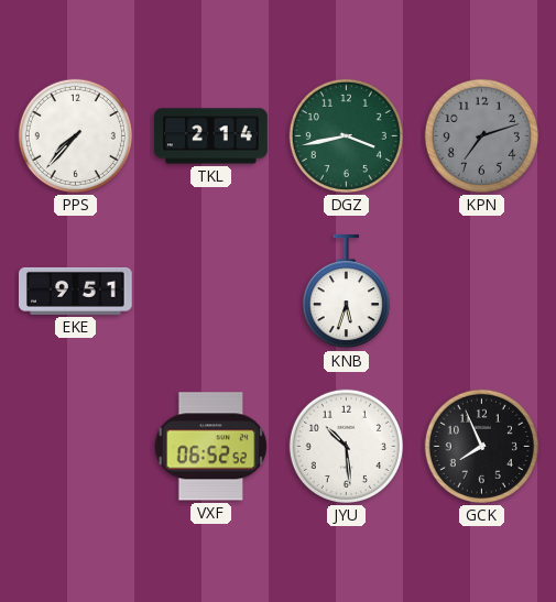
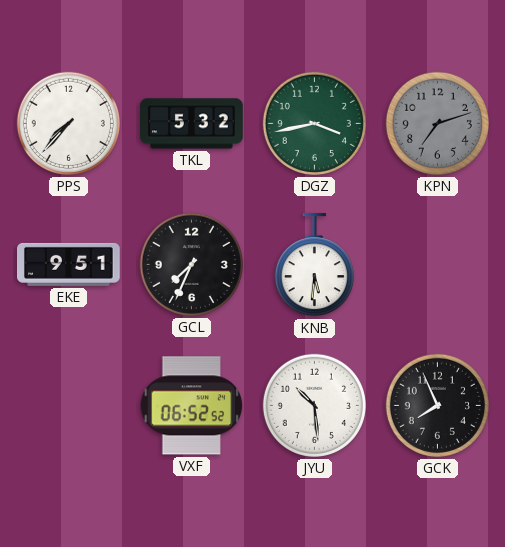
TKL: 2:14 -> 5:32
GCL: none -> 7:34
KNB: 5:33 -> 5:31
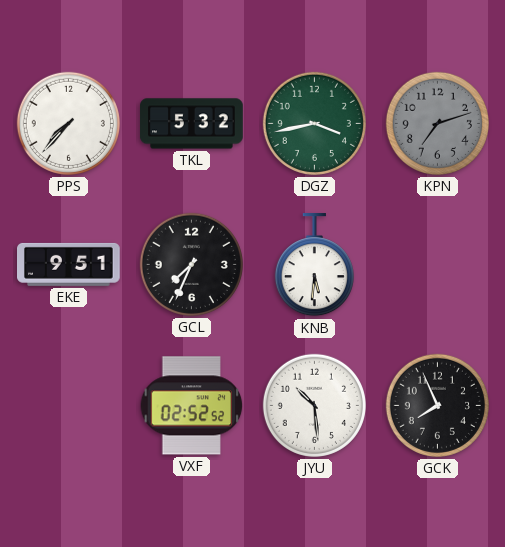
VXF: 06:52 -> 02:52
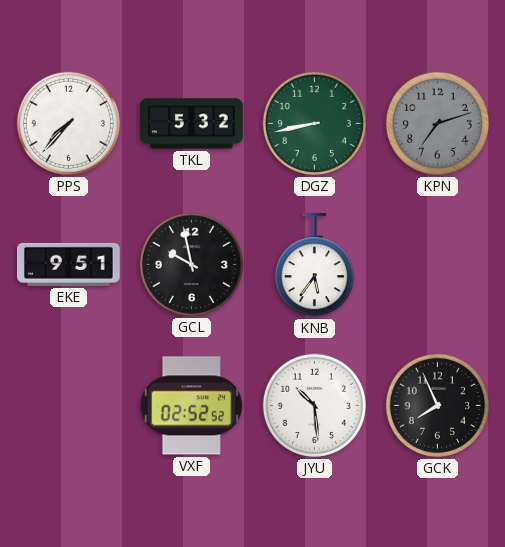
DGZ: 3:43 -> 8:43
GCL: 7:34 -> 9:58
KNB: 5:31 -> 5:36
